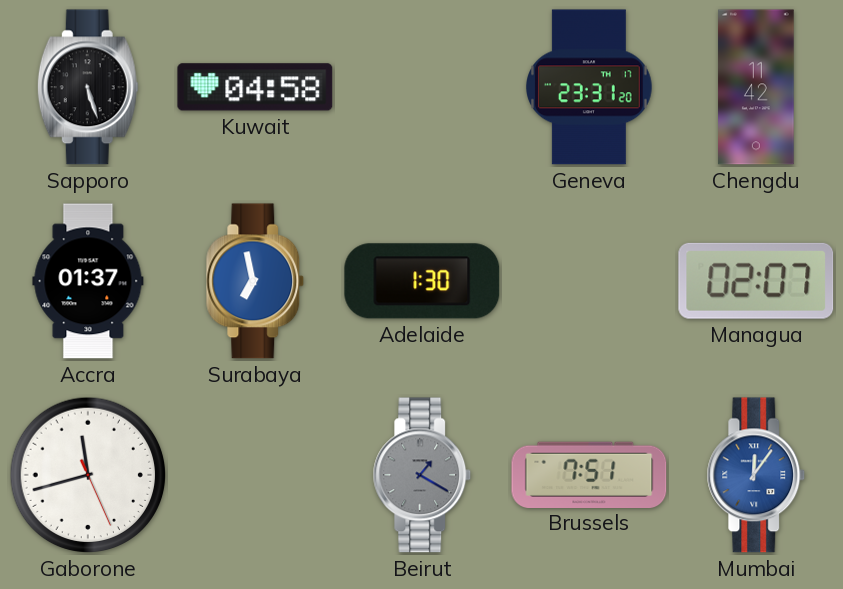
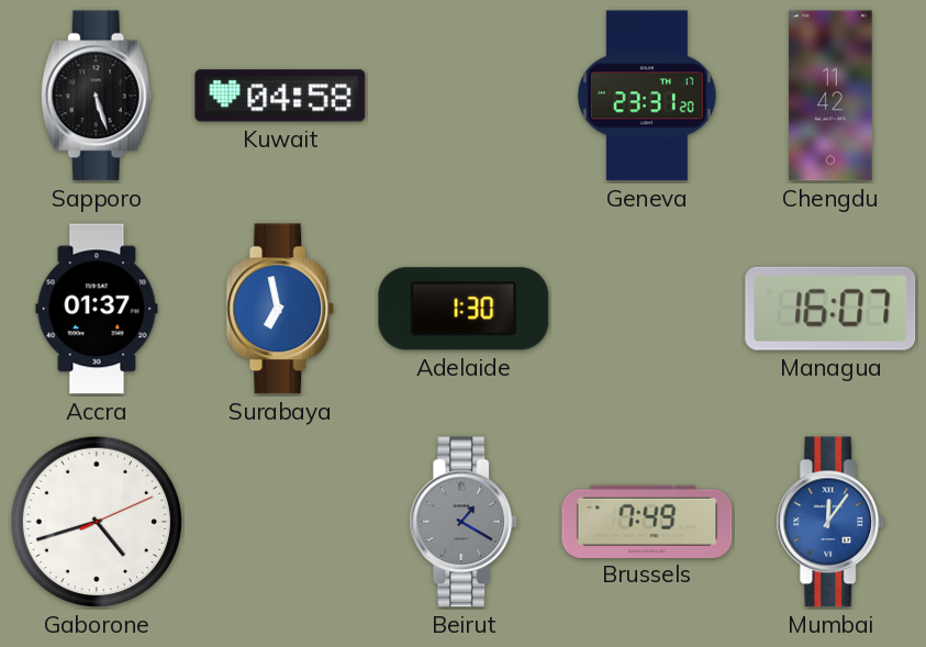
Managua: 02:07 -> 16:07
Gaborone: 11:42 -> 4:42
Brussels: 7:51 -> 7:49
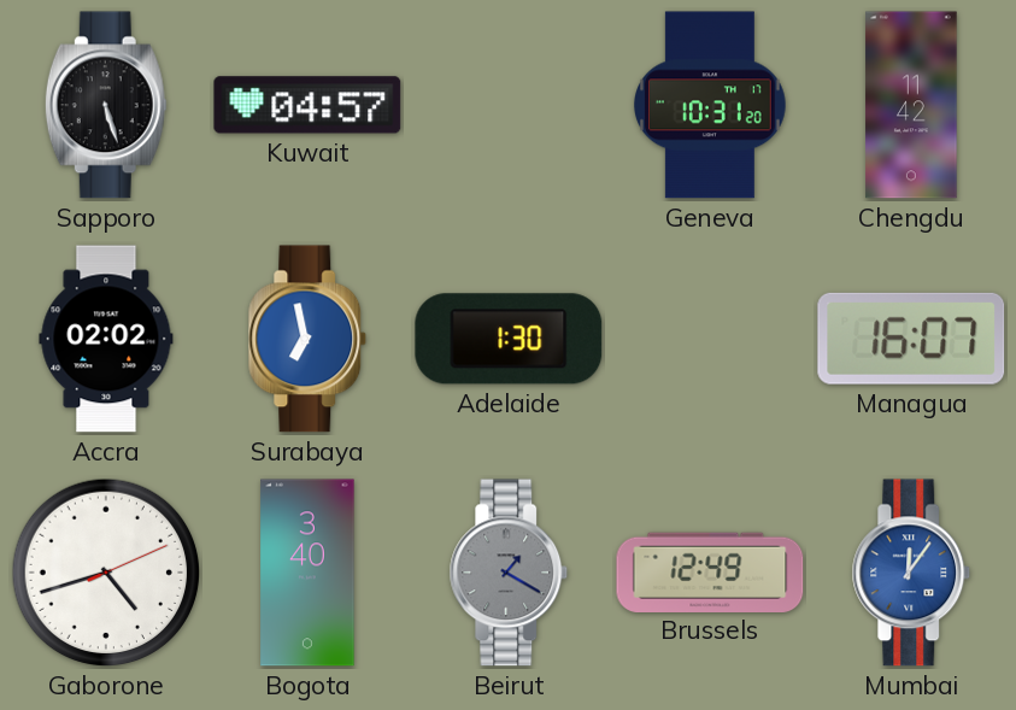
Kuwait: 04:58 -> 04:57
Geneva: 23:31 -> 10:31
Accra: 01:37 -> 02:02
Bogota: none -> 3:40
Brussels: 7:49 -> 12:49
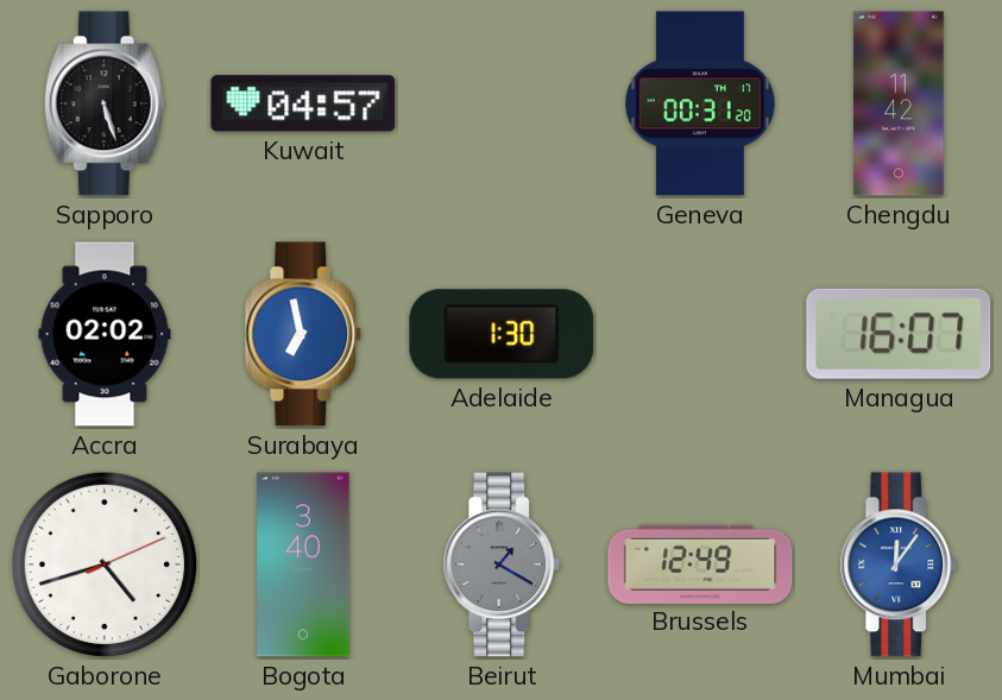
Geneva: 10:31 -> 00:31
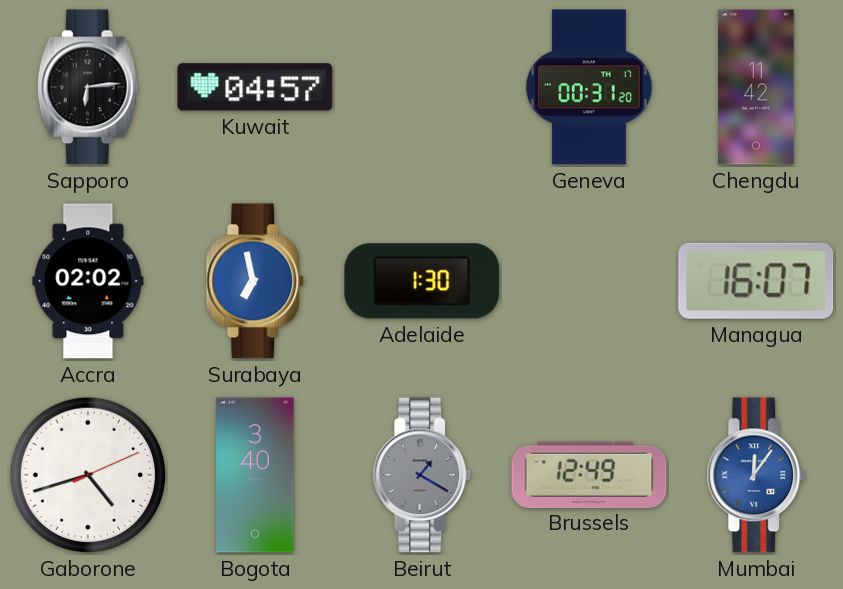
Sapporo: 5:27 -> 6:14
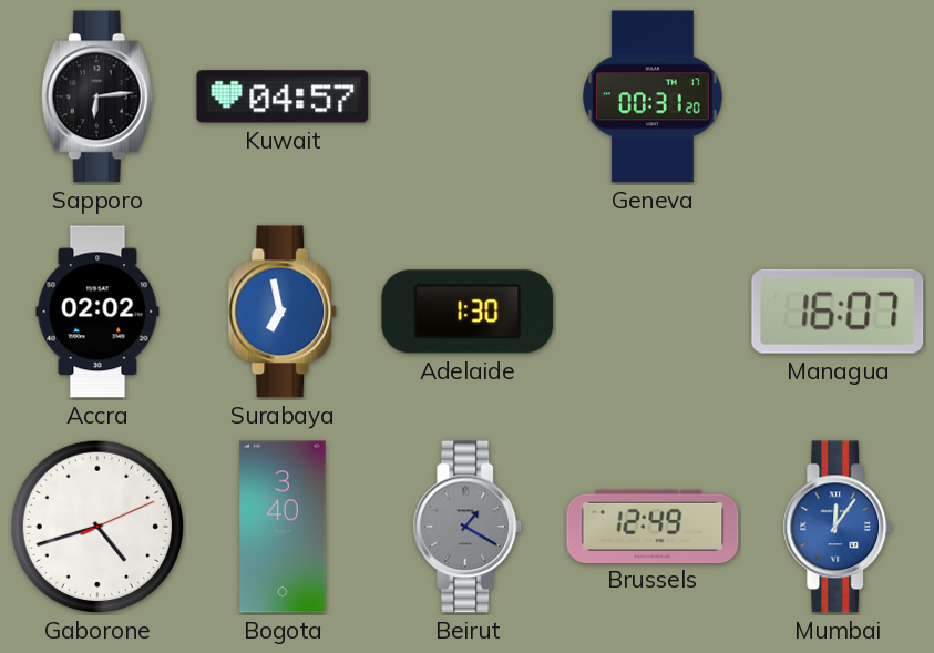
Chengdu: 11:42 -> none
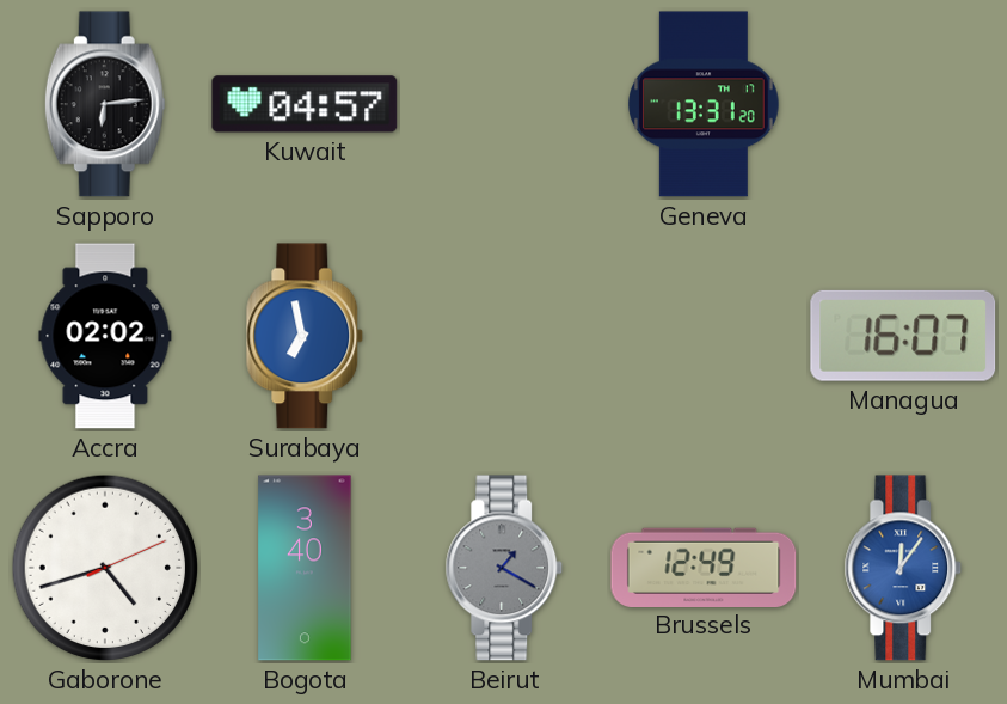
Geneva: 00:31 -> 13:31
Adelaide: 1:30 -> none
